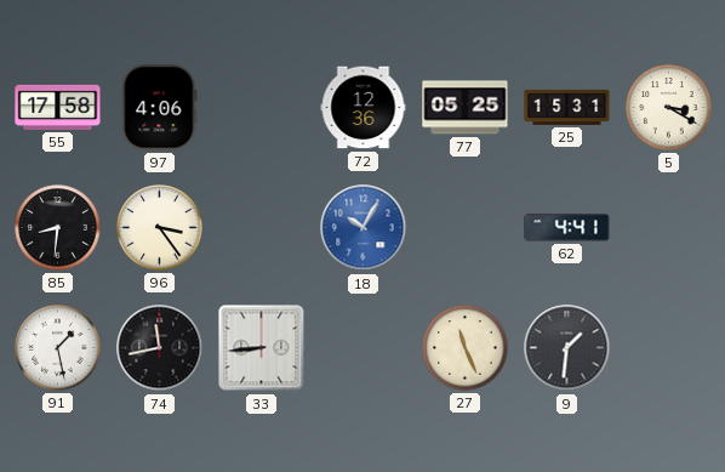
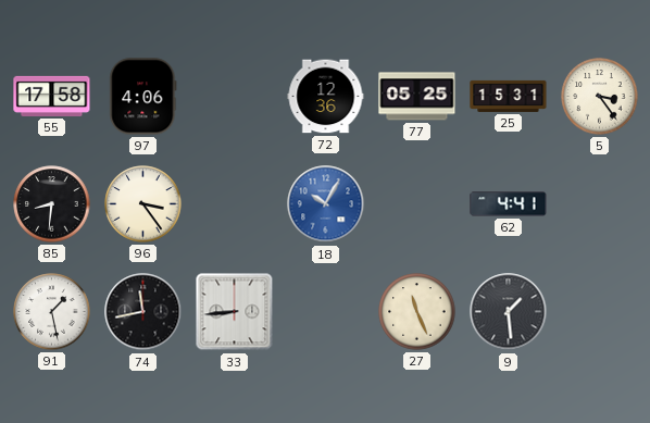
5: 3:20 -> 3:24
9: 1:31 -> 1:29
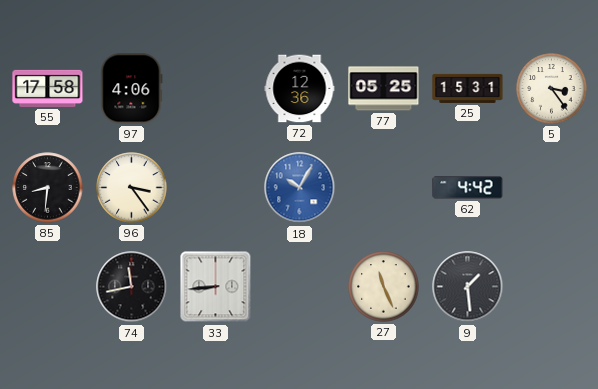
62: 4:41 -> 4:42
91: 1:28 -> none
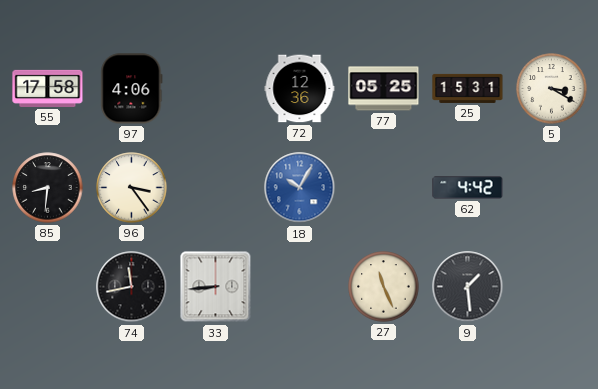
5: 3:24 -> 3:20
